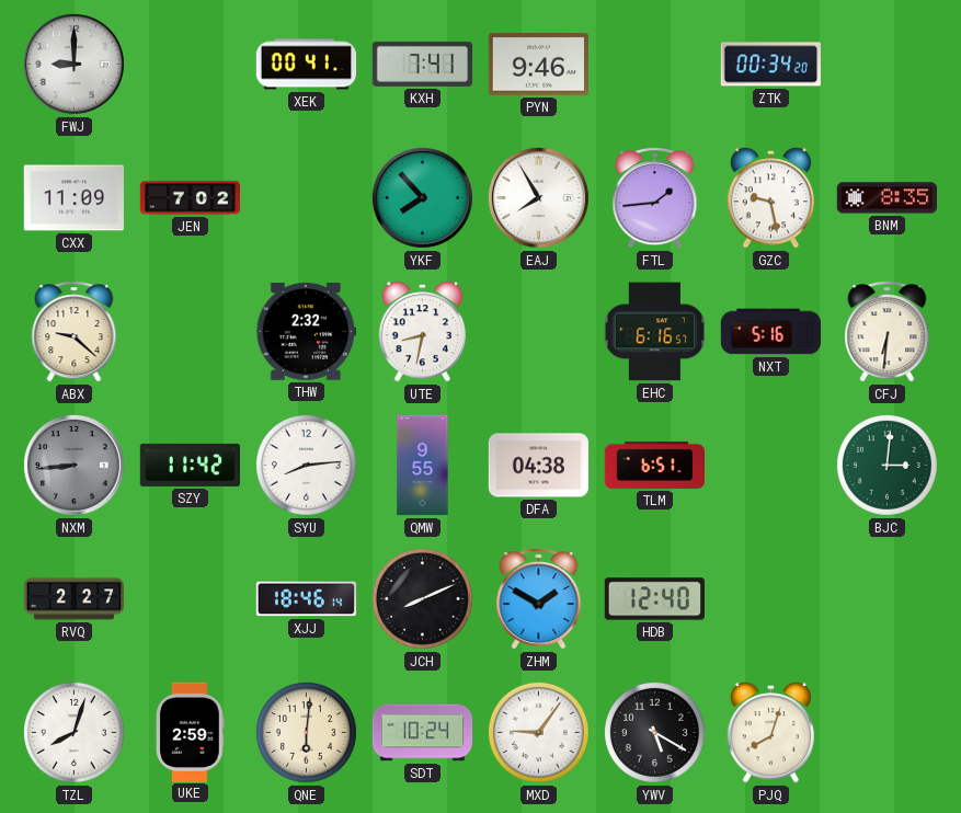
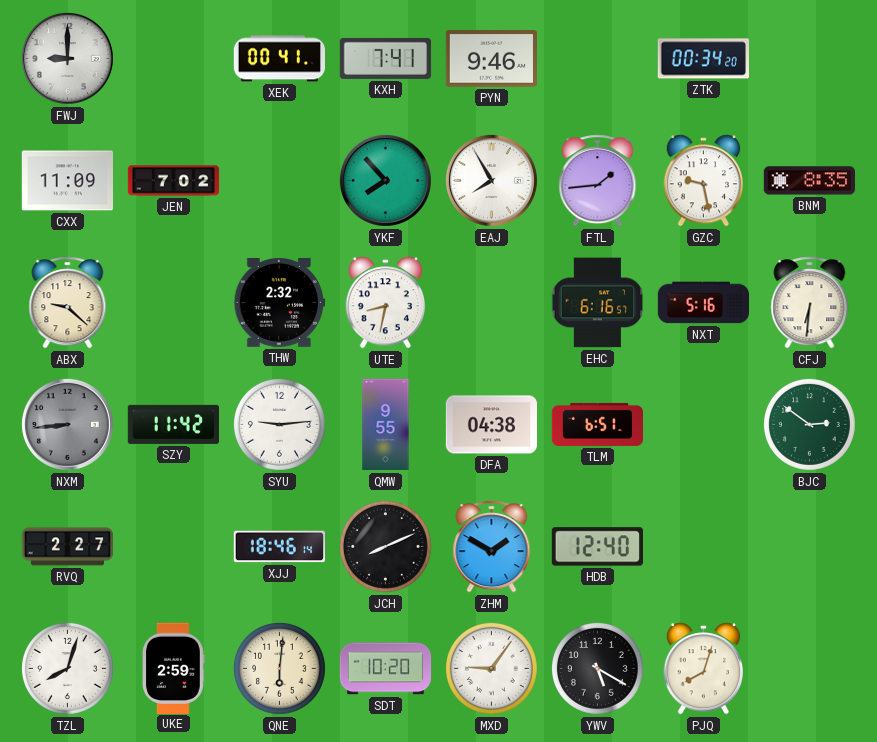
SYU: 8:14 -> 9:14
BJC: 3:01 -> 2:51
SDT: 10:24 -> 10:20
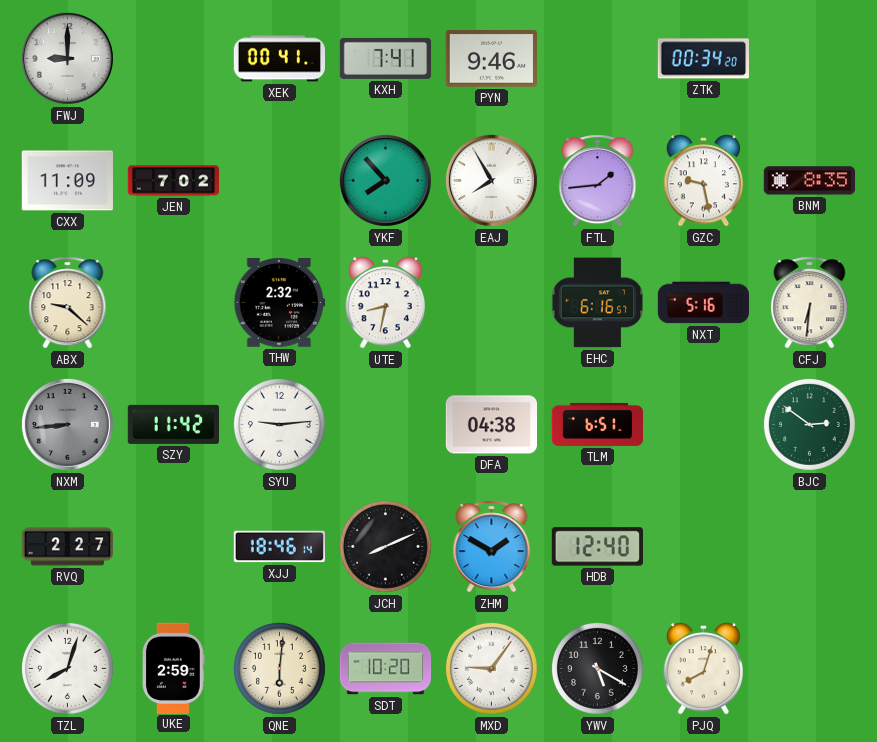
QMW: 9:55 -> none
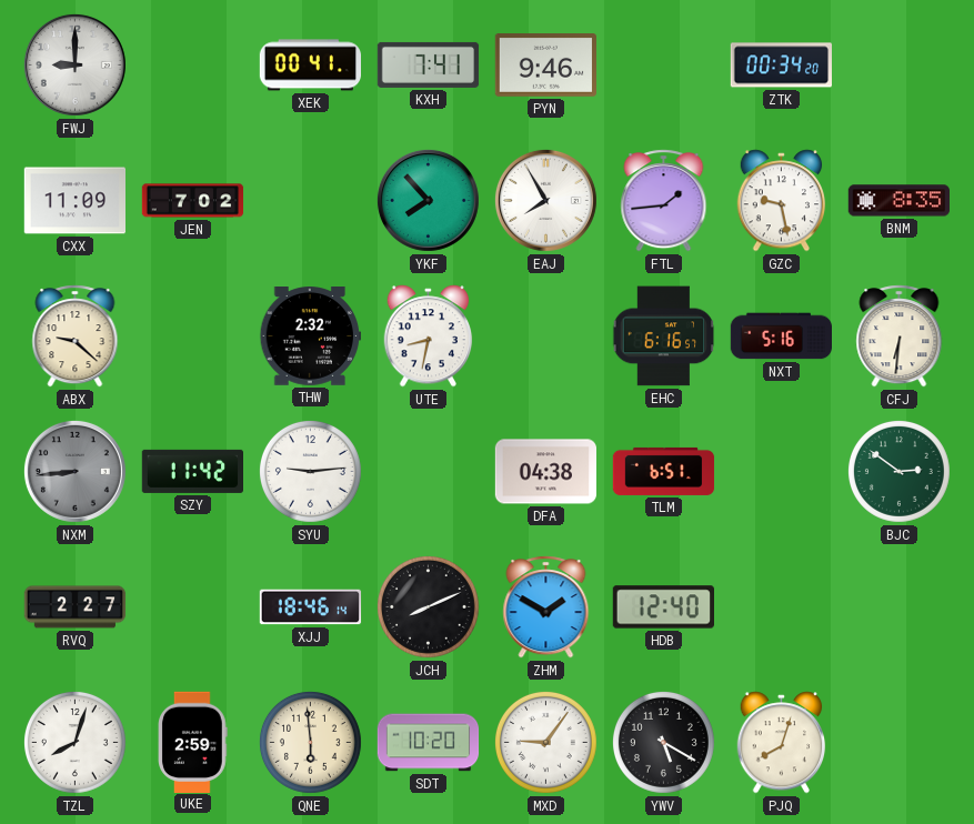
QNE: 6:01 -> 5:59
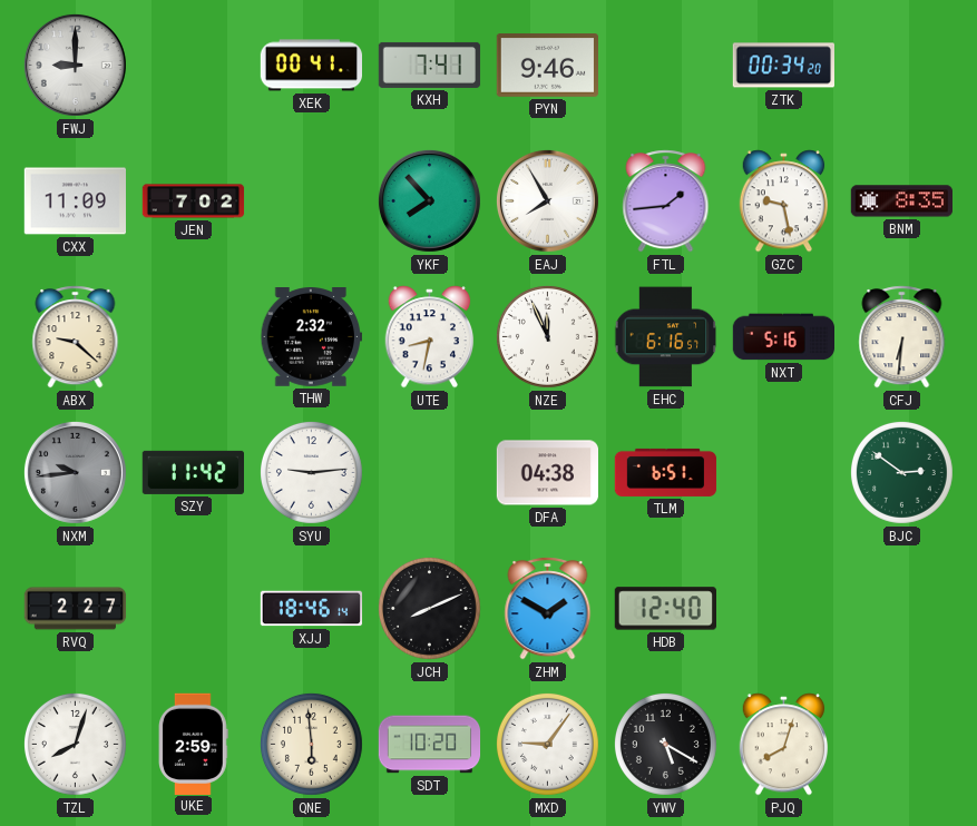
NZE: none -> 11:56
NXM: 8:44 -> 9:44
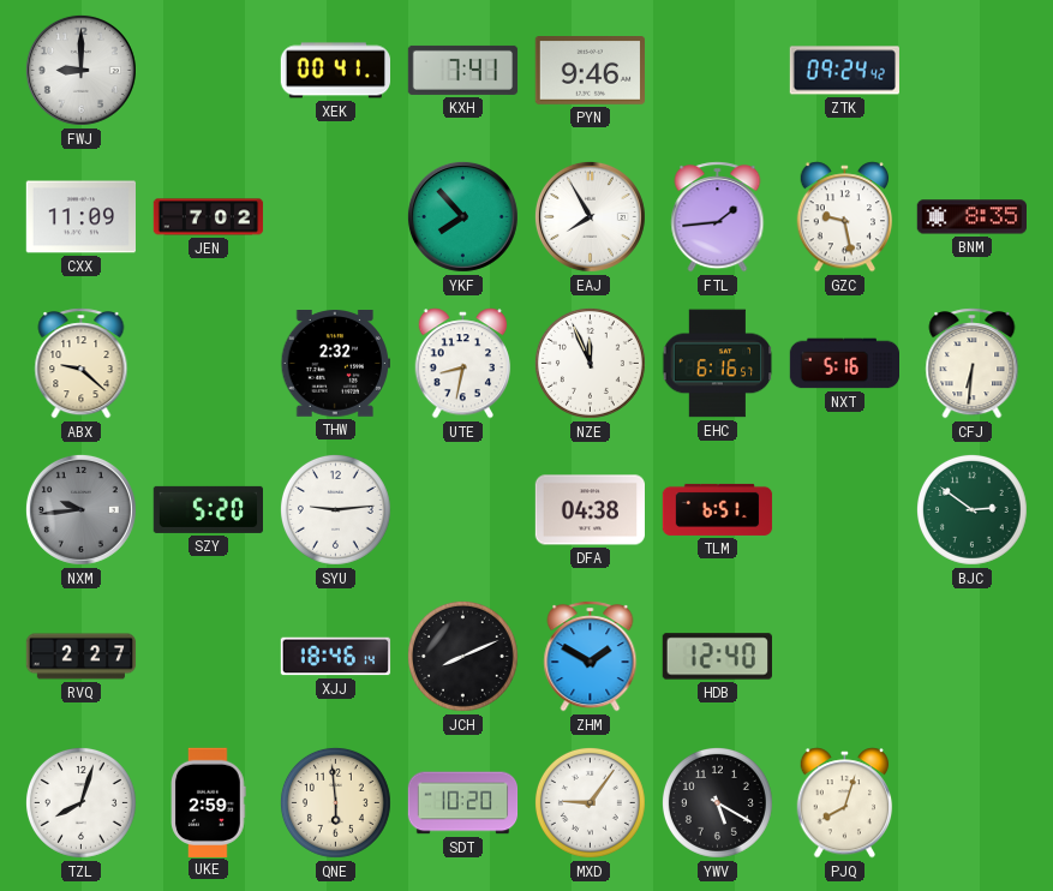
ZTK: 00:34 -> 09:24
SZY: 11:42 -> 5:20
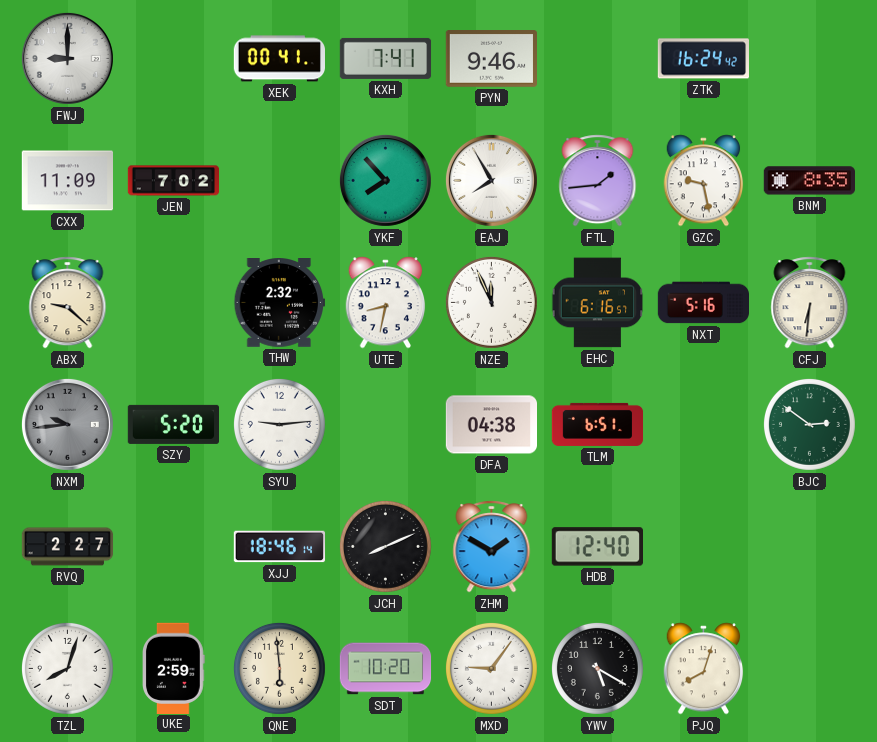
ZTK: 09:24 -> 16:24
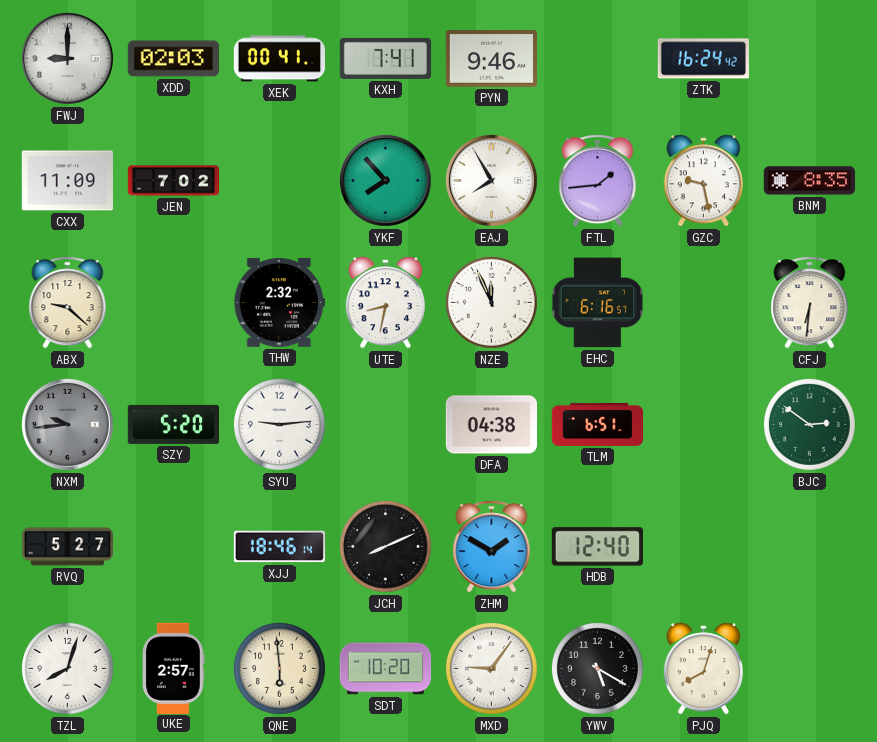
XDD: none -> 02:03
NXT: 5:16 -> none
RVQ: 2:27 -> 5:27
UKE: 2:59 -> 2:57
